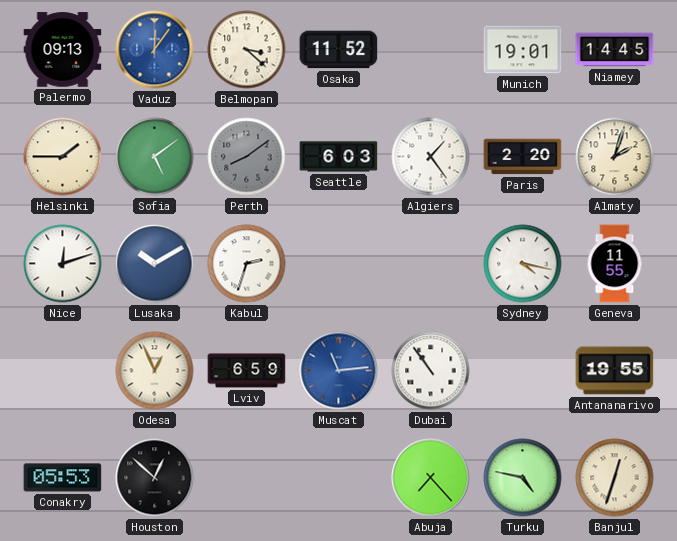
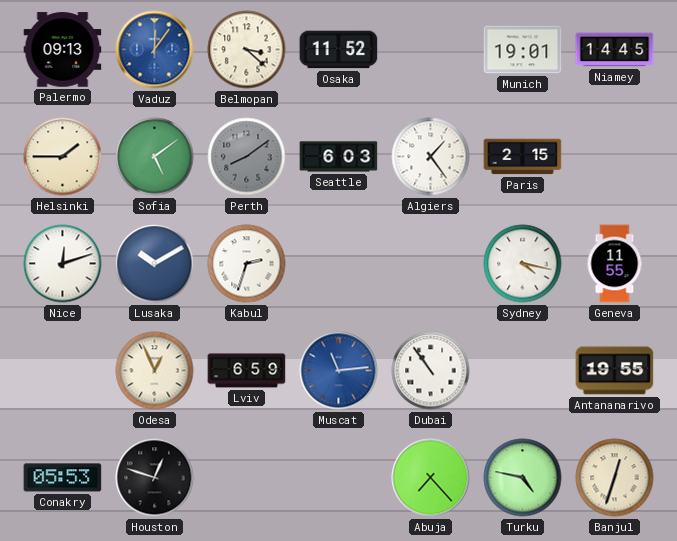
Paris: 2:20 -> 2:15
Almaty: 2:03 -> none
Houston: 12:52 -> 12:48
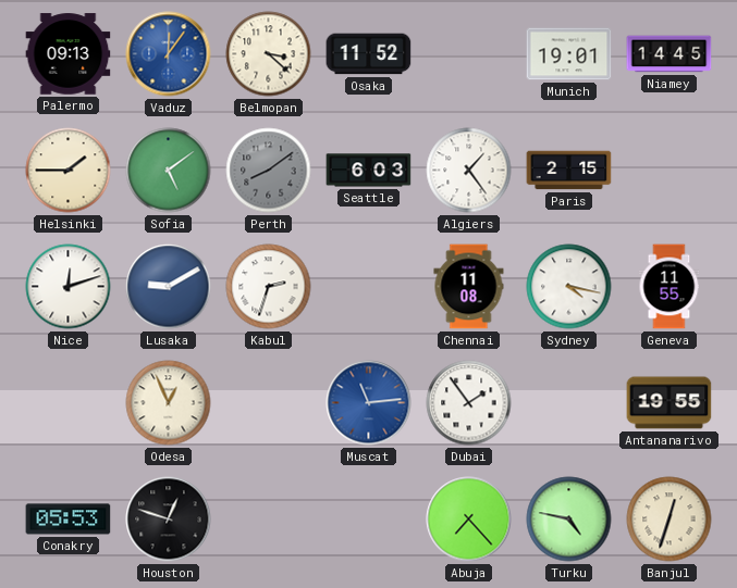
Lusaka: 10:10 -> 9:10
Chennai: none -> 11:08
Lviv: 6:59 -> none
Dubai: 10:54 -> 1:54
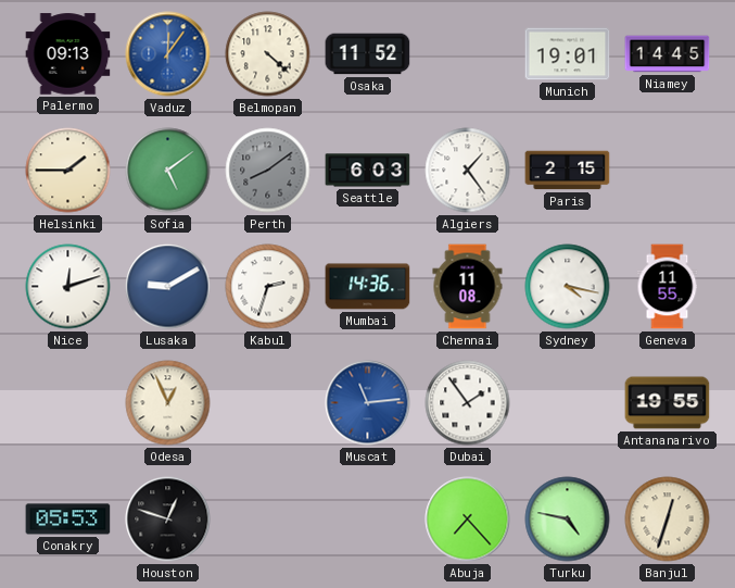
Belmopan: 3:22 -> 4:22
Mumbai: none -> 14:36
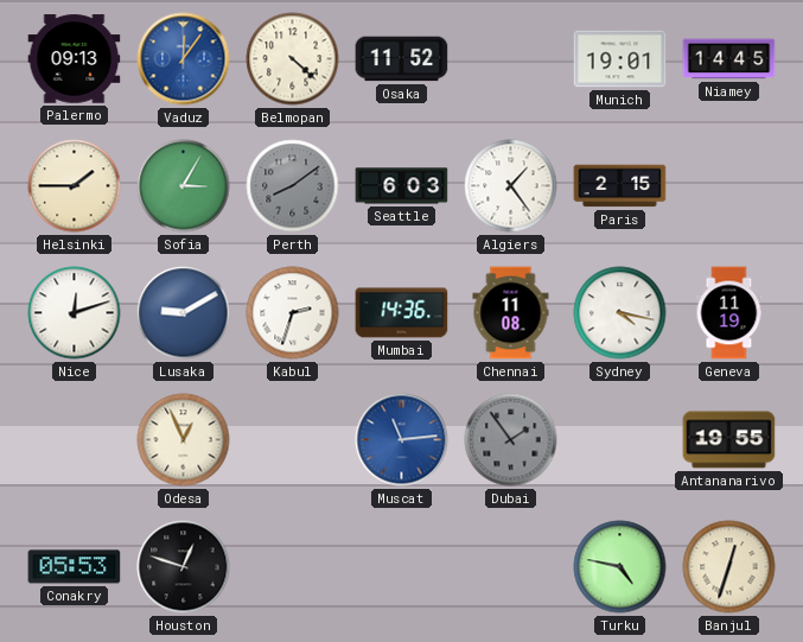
Sofia: 5:09 -> 3:05
Geneva: 11:55 -> 11:19
Dubai dial: white -> grey
Abuja: 7:23 -> none
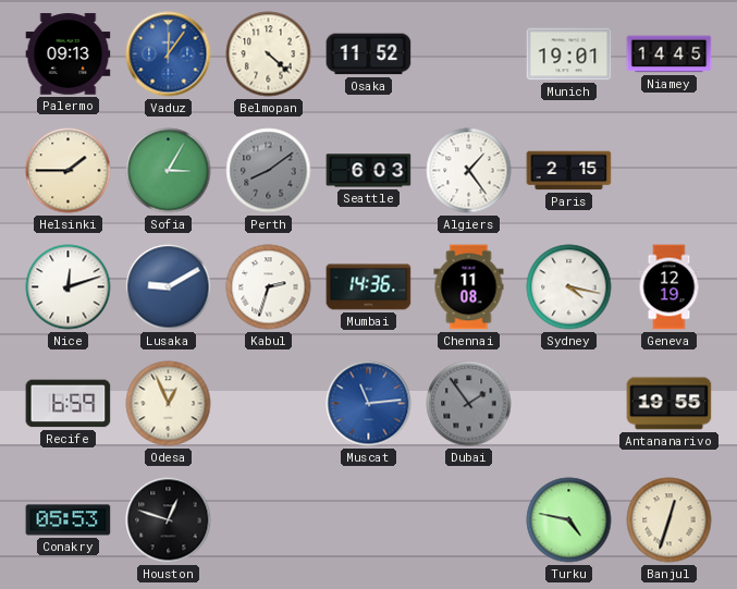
Geneva: 11:19 -> 12:19
Recife: none -> 6:59
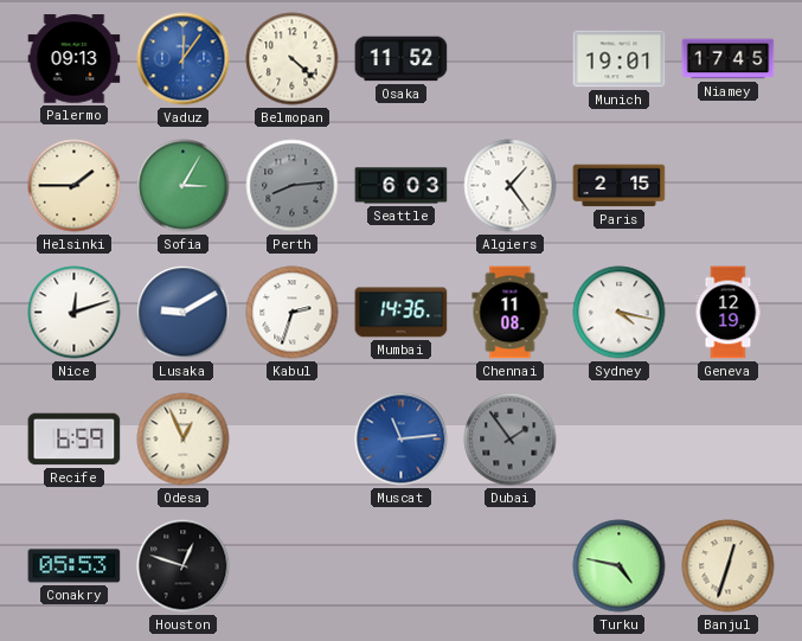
Niamey: 14:45 -> 17:45
Perth: 8:09 -> 8:14
Antananarivo: 19:55 -> none
